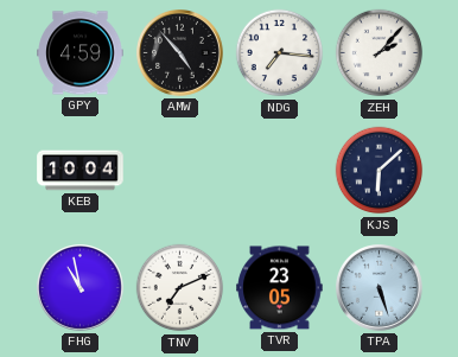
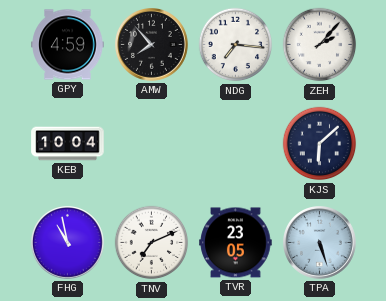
AMW: 4:53 -> 7:53
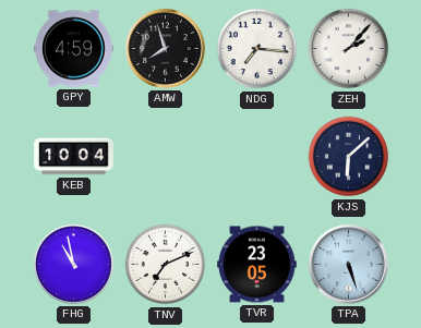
AMW: 7:53 -> 7:57
